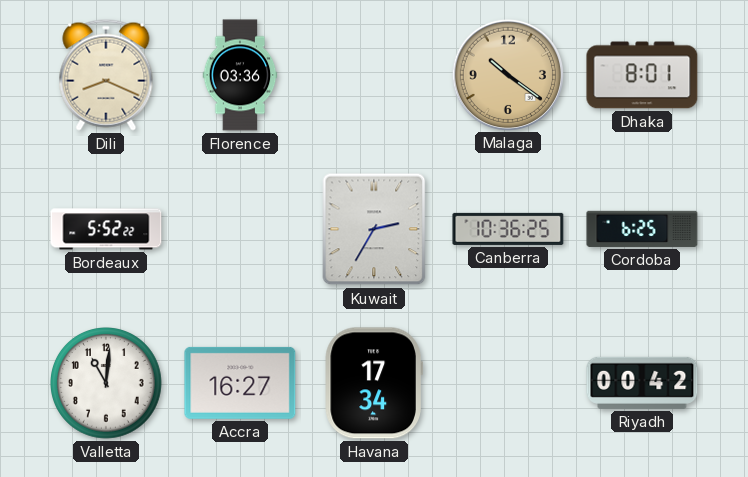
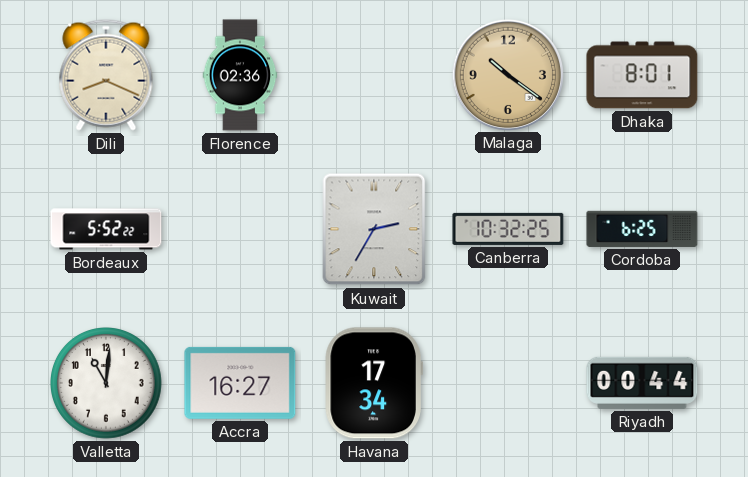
Florence: 03:36 -> 02:36
Canberra: 10:36 -> 10:32
Riyadh: 00:42 -> 00:44
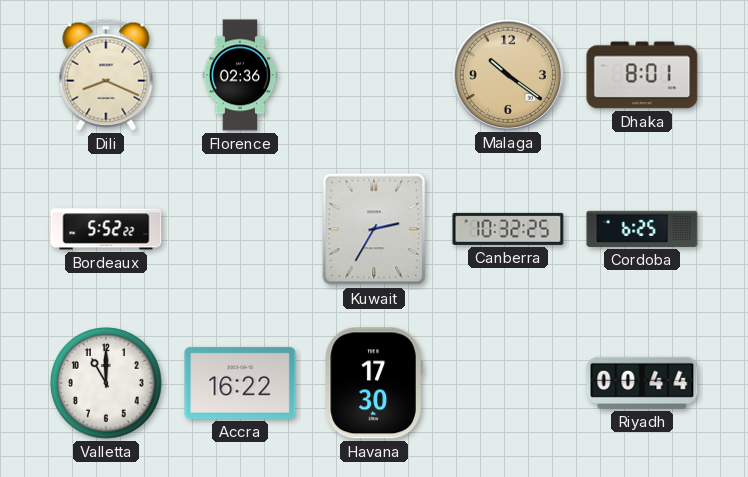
Valletta: 11:01 -> 11:00
Accra: 16:27 -> 16:22
Havana: 17:34 -> 17:30
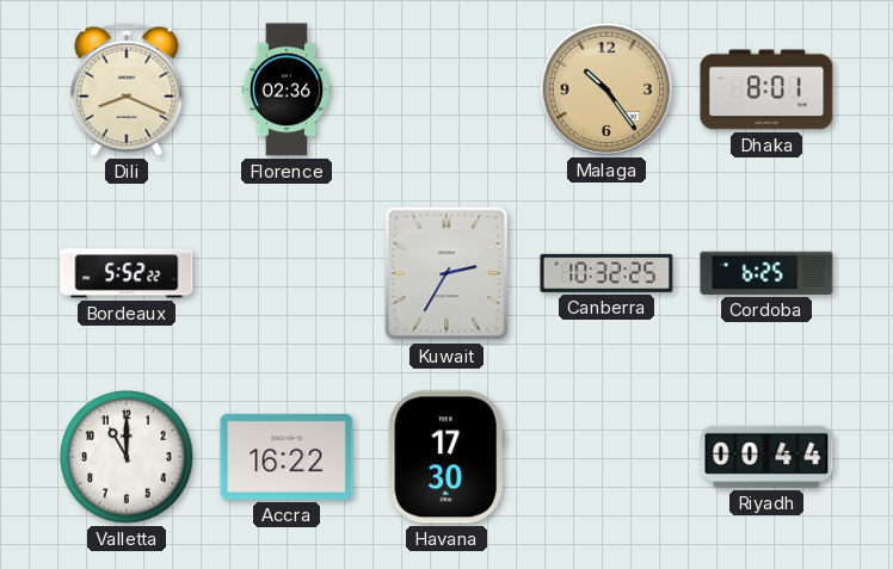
Malaga: 10:21 -> 10:24
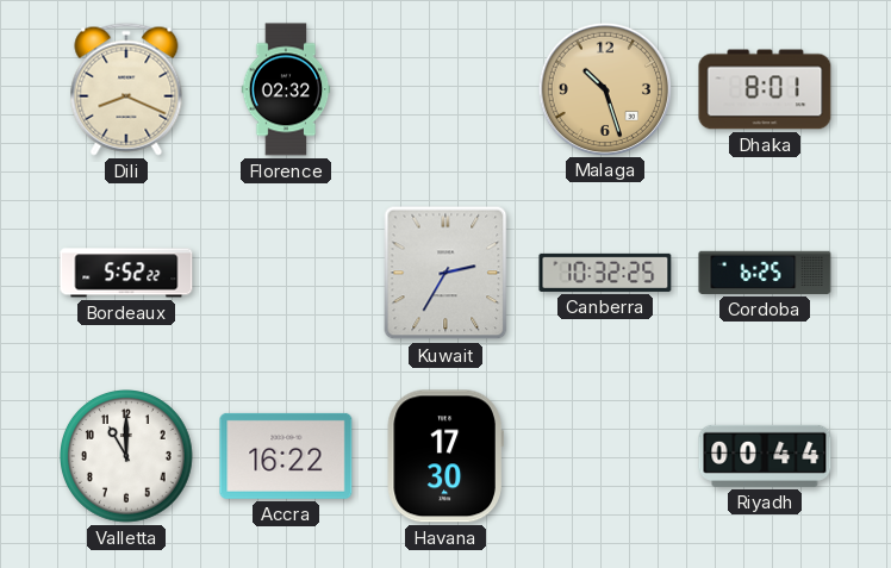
Florence: 02:36 -> 02:32
Malaga: 10:24 -> 10:27
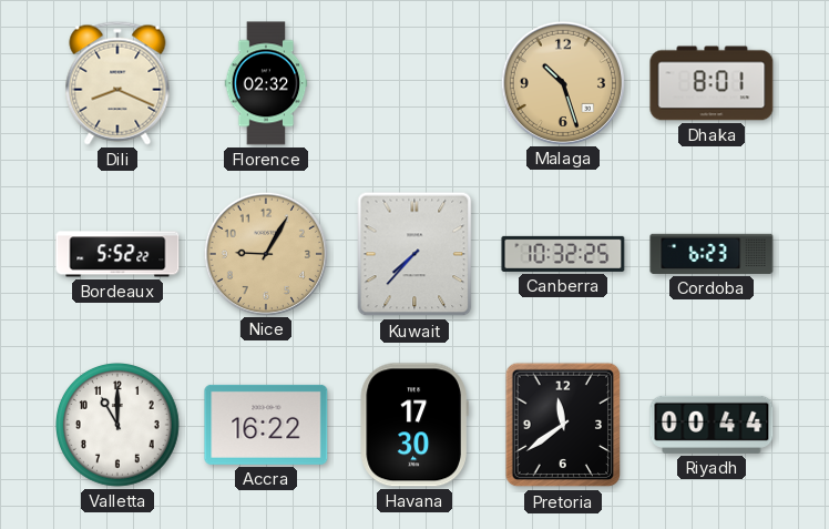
Nice: none -> 9:05
Kuwait: 2:35 -> 7:37
Cordoba: 6:25 -> 6:23
Pretoria: none -> 11:39
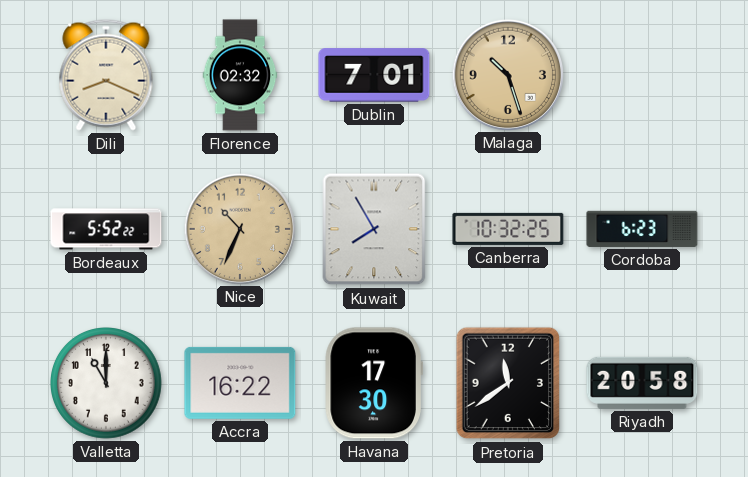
Dublin: none -> 7:01
Dhaka: 8:01 -> none
Nice: 9:05 -> 10:34
Kuwait: 7:37 -> 7:55
Riyadh: 00:44 -> 20:58
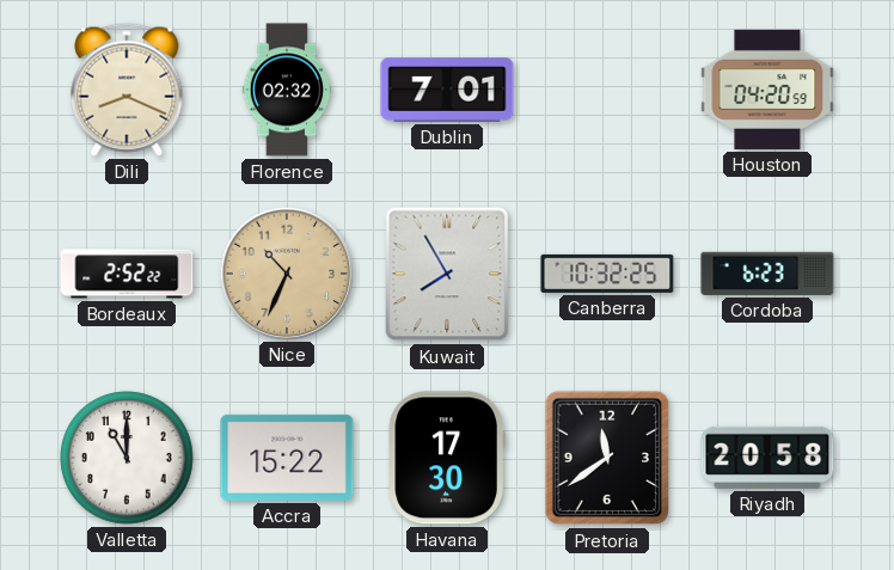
Malaga: 10:27 -> none
Houston: none -> 04:20
Bordeaux: 5:52 -> 2:52
Accra: 16:22 -> 15:22
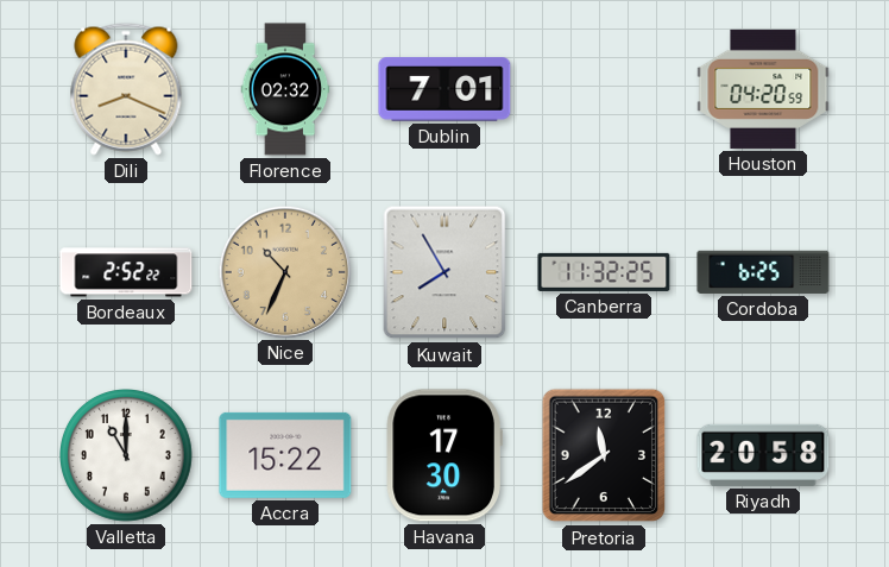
Canberra: 10:32 -> 11:32
Cordoba: 6:23 -> 6:25
